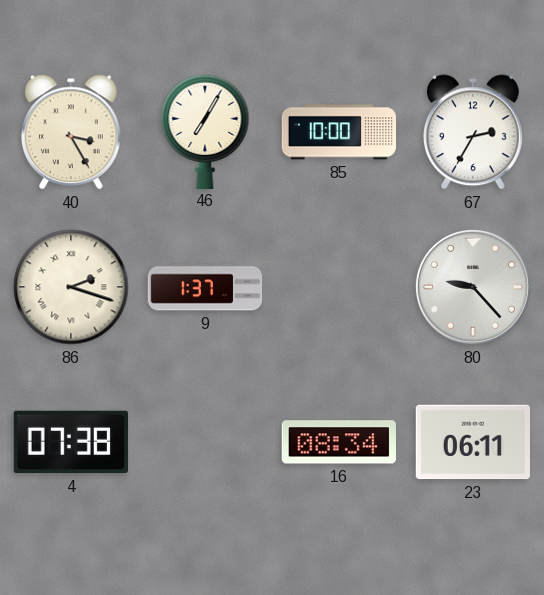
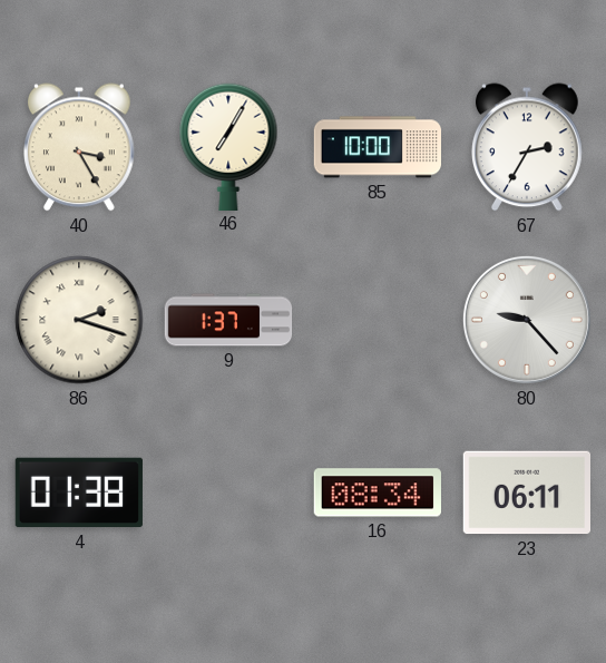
4: 07:38 -> 01:38
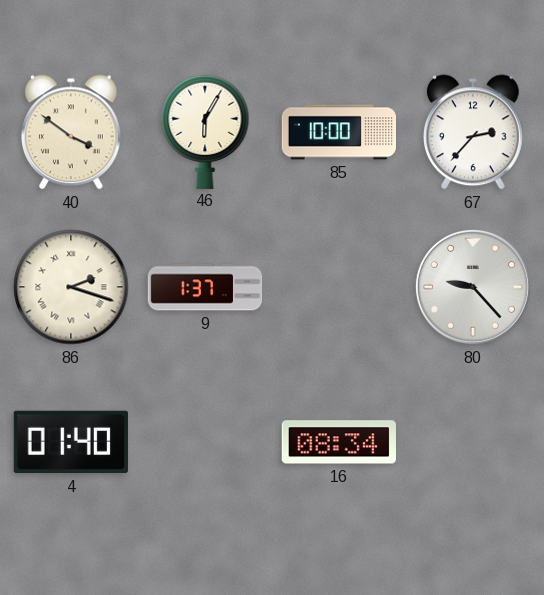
40: 3:25 -> 3:51
46: 7:05 -> 6:05
67: 2:35 -> 2:37
4: 01:38 -> 01:40
23: 06:11 -> none
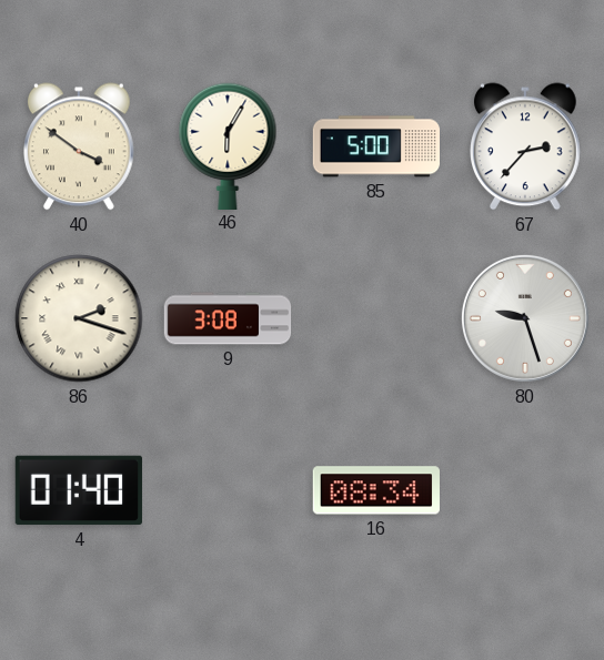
85: 10:00 -> 5:00
9: 1:37 -> 3:08
80: 9:23 -> 9:27
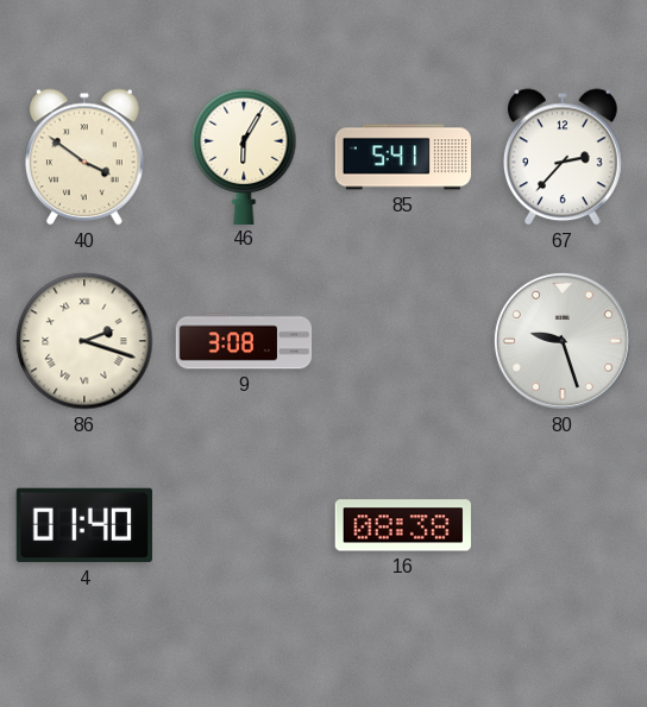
85: 5:00 -> 5:41
16: 08:34 -> 08:38
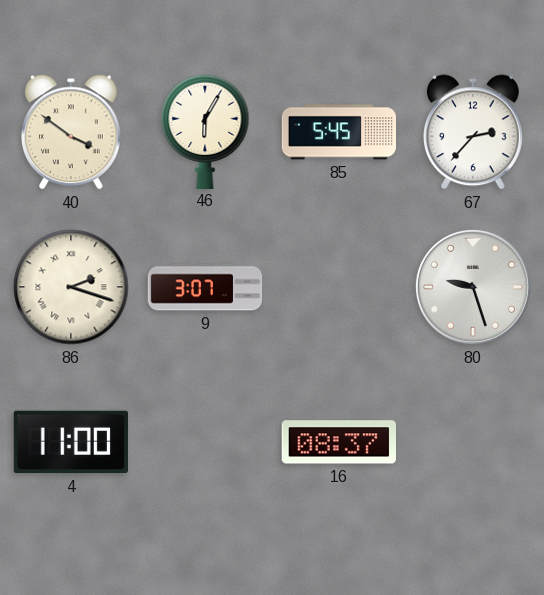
85: 5:41 -> 5:45
9: 3:08 -> 3:07
4: 01:40 -> 11:00
16: 08:38 -> 08:37
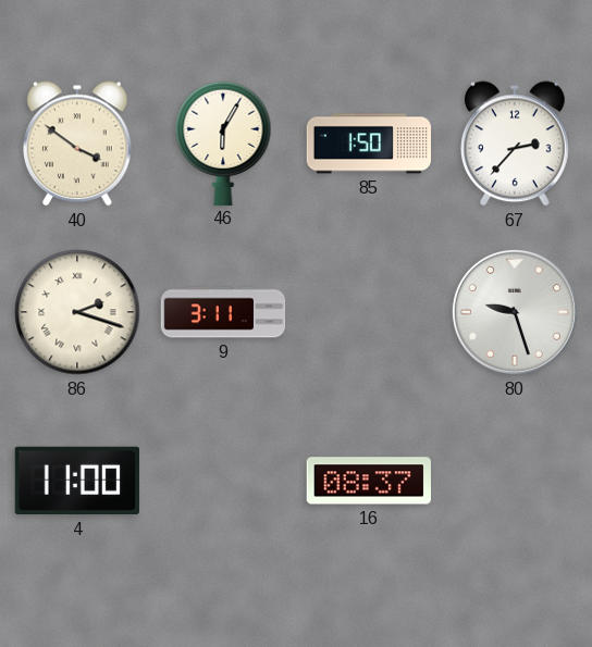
85: 5:45 -> 1:50
9: 3:07 -> 3:11
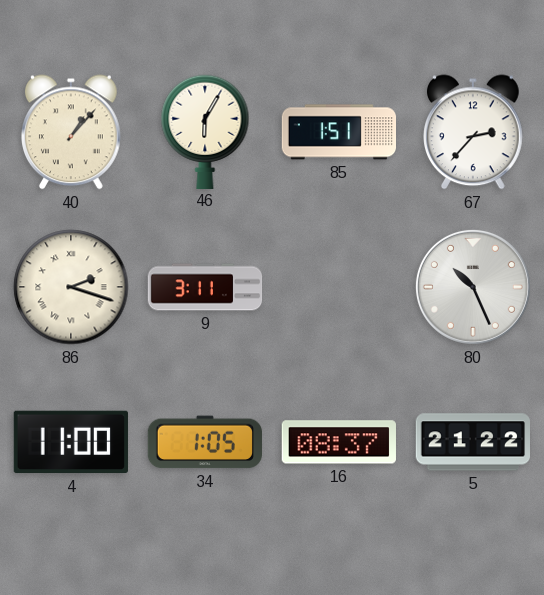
40: 3:51 -> 1:07
85: 1:50 -> 1:51
80: 9:27 -> 10:26
34: none -> 1:05
5: none -> 21:22
